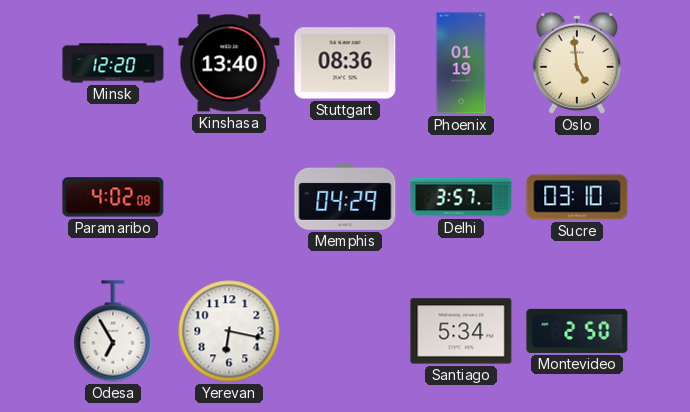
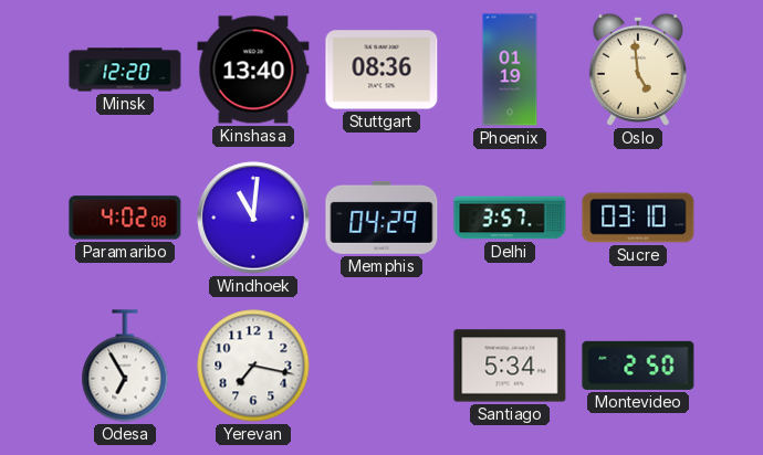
Windhoek: none -> 11:01
Yerevan: 6:17 -> 7:17
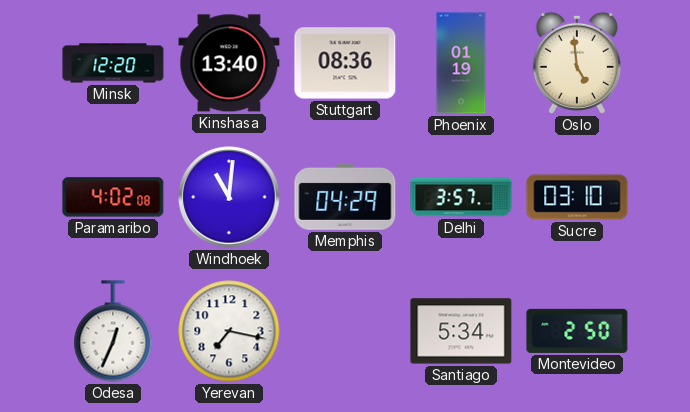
Odesa: 6:55 -> 12:34
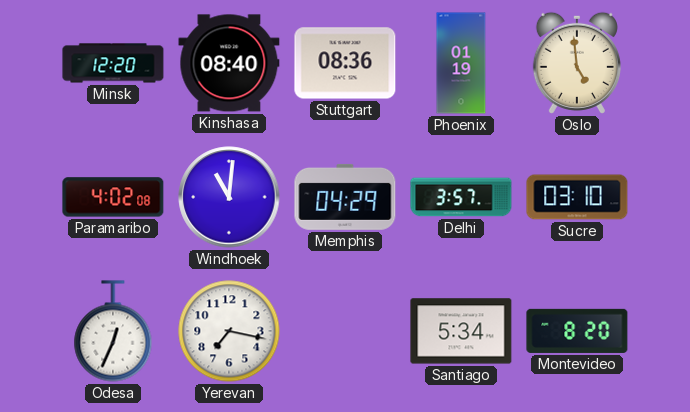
Kinshasa: 13:40 -> 08:40
Montevideo: 2:50 -> 8:20
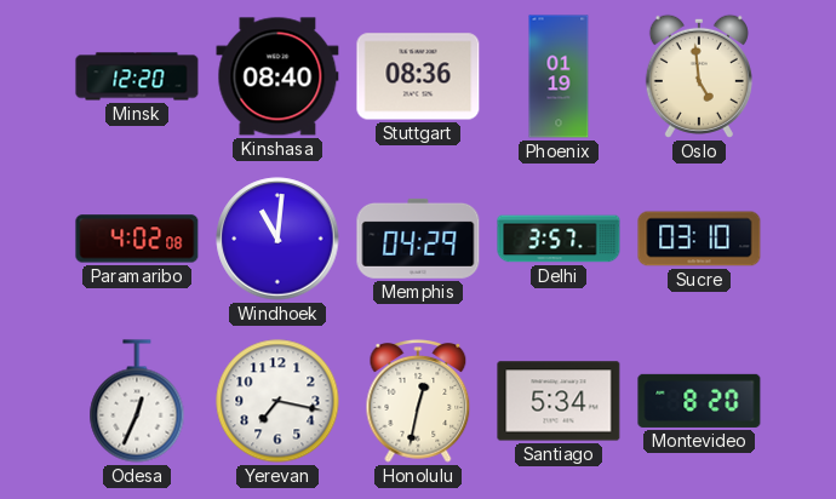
Honolulu: none -> 12:32
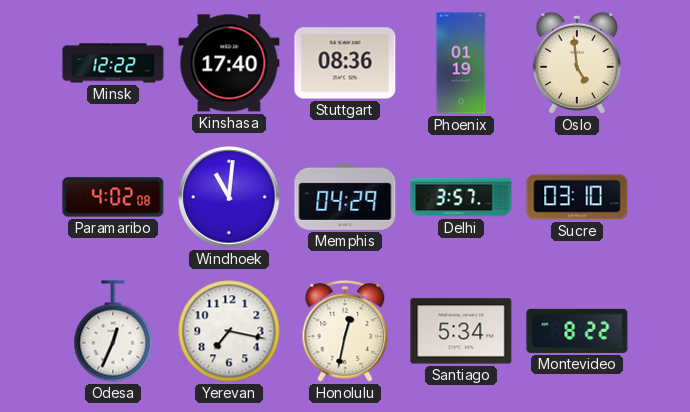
Minsk: 12:20 -> 12:22
Kinshasa: 08:40 -> 17:40
Montevideo: 8:20 -> 8:22
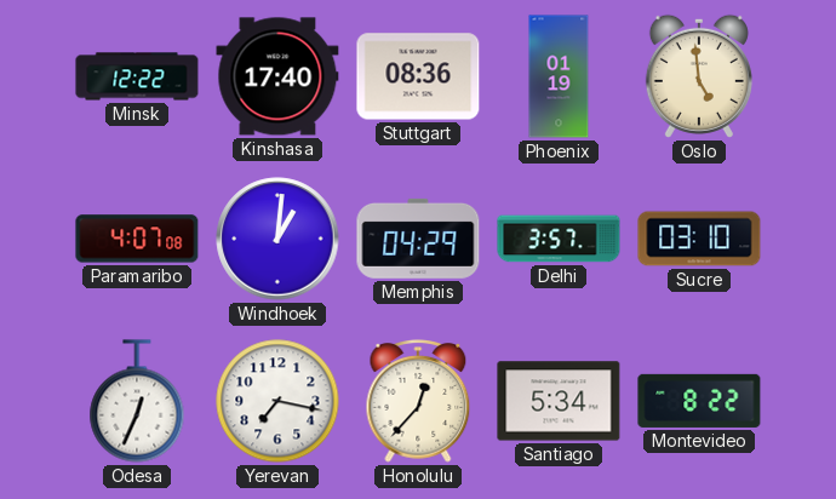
Paramaribo: 4:02 -> 4:07
Windhoek: 11:01 -> 1:01
Honolulu: 12:32 -> 12:37
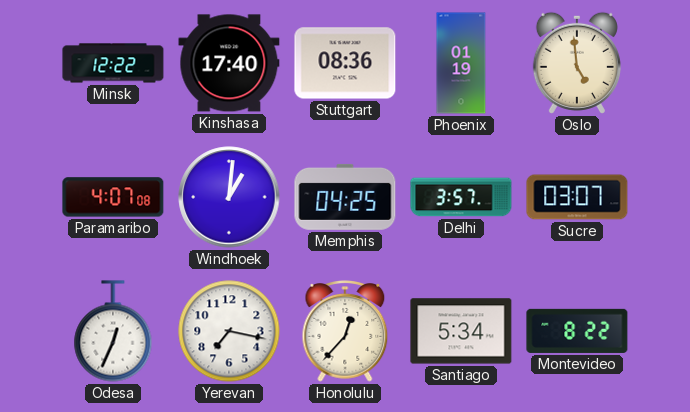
Memphis: 04:29 -> 04:25
Sucre: 03:10 -> 03:07
